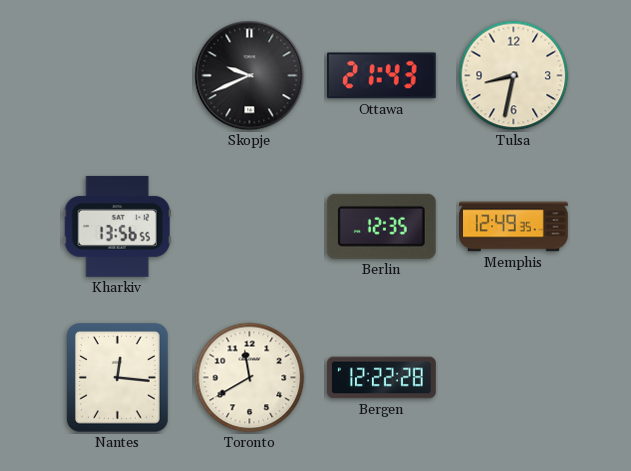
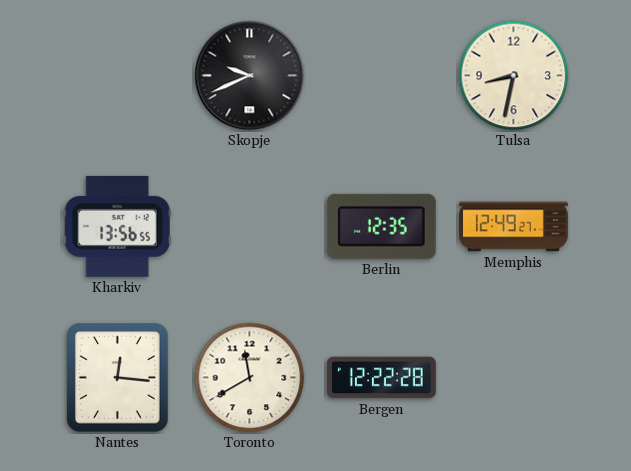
Ottawa: 21:43 -> none
Memphis: 12:49:35 -> 12:49:27
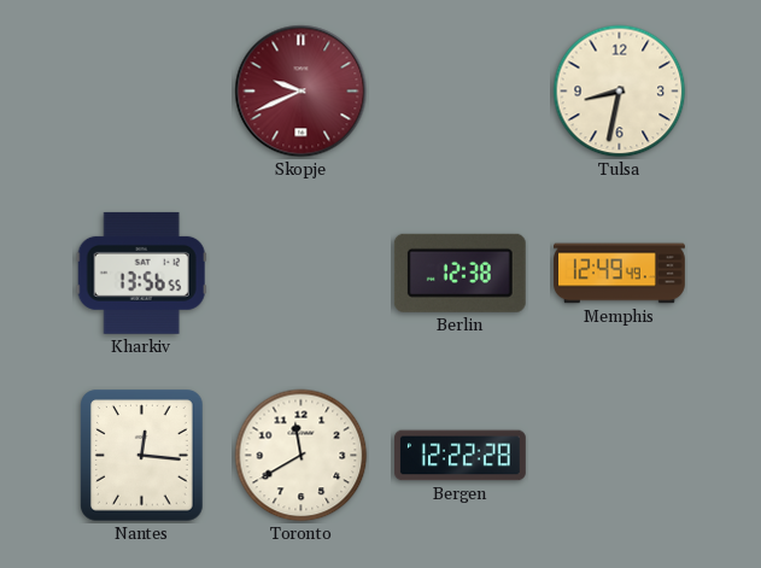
Skopje dial: black -> burgundy
Berlin: 12:35 -> 12:38
Memphis: 12:49:27 -> 12:49:49
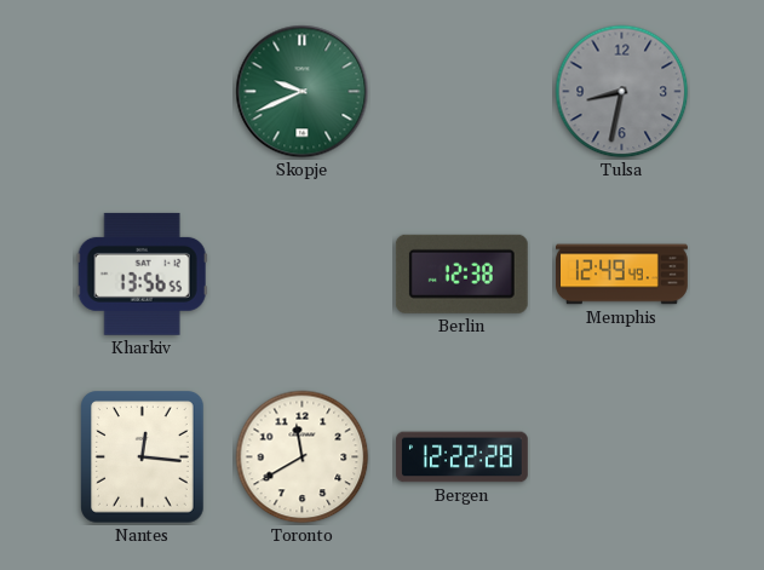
Skopje dial: burgundy -> green
Tulsa dial: cream -> grey
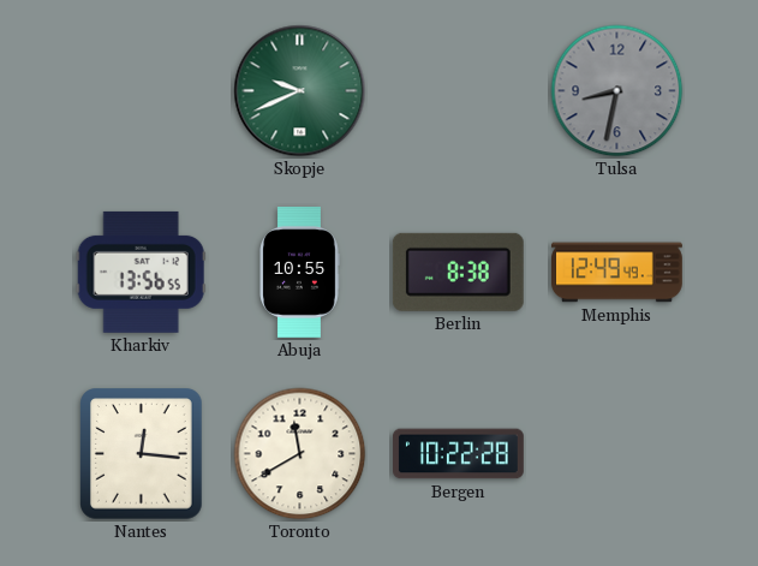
Abuja: none -> 10:55
Berlin: 12:38 -> 8:38
Bergen: 12:22 -> 10:22
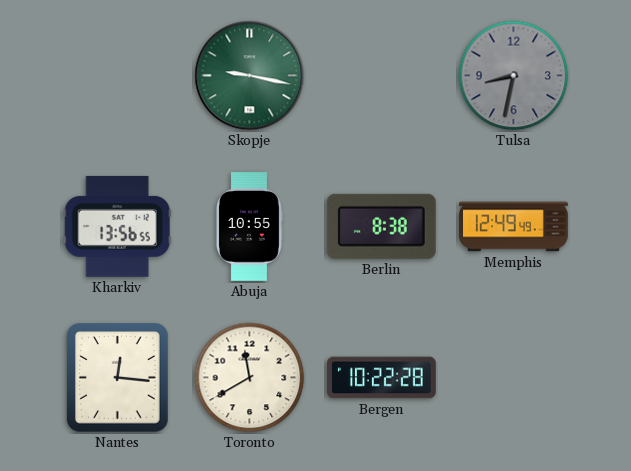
Skopje: 9:41 -> 9:17
